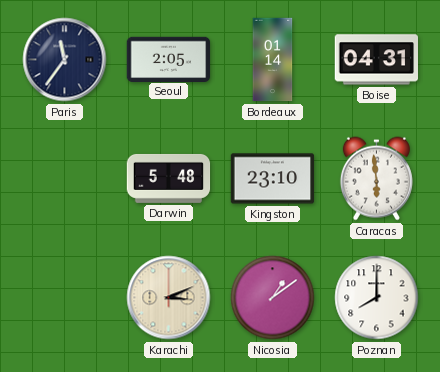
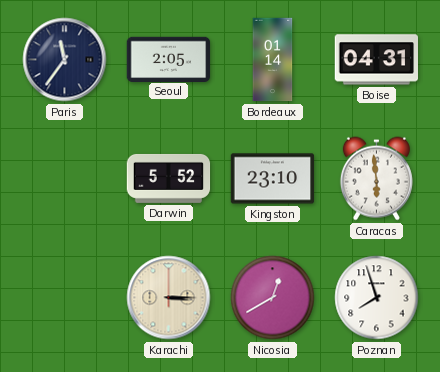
Darwin: 5:48 -> 5:52
Karachi: 3:11 -> 3:15
Nicosia: 1:09 -> 12:40
Poznan: 8:00 -> 7:57
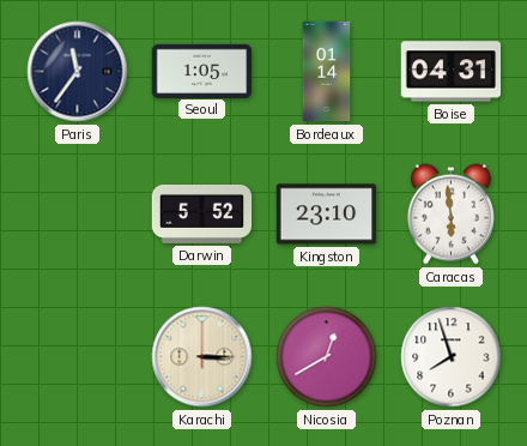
Seoul: 2:05 -> 1:05
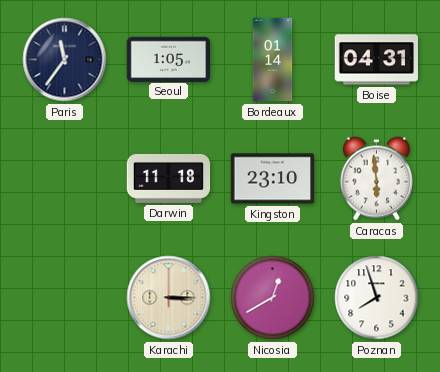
Darwin: 5:52 -> 11:18
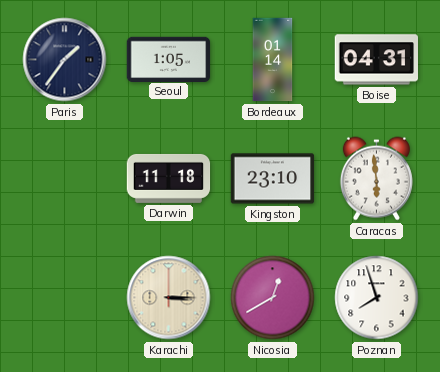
Paris: 11:36 -> 1:36
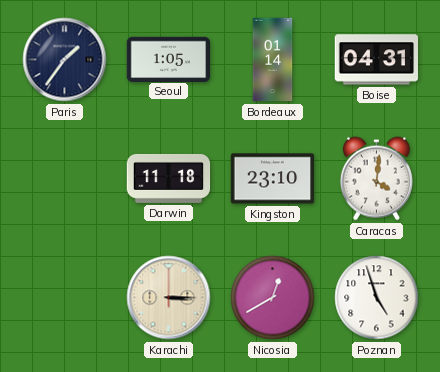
Caracas: 5:59 -> 4:01
Poznan: 7:57 -> 4:57
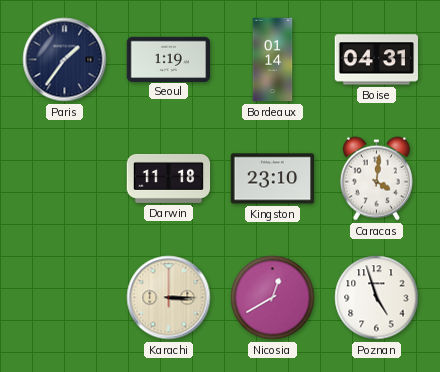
Seoul: 1:05 -> 1:19
